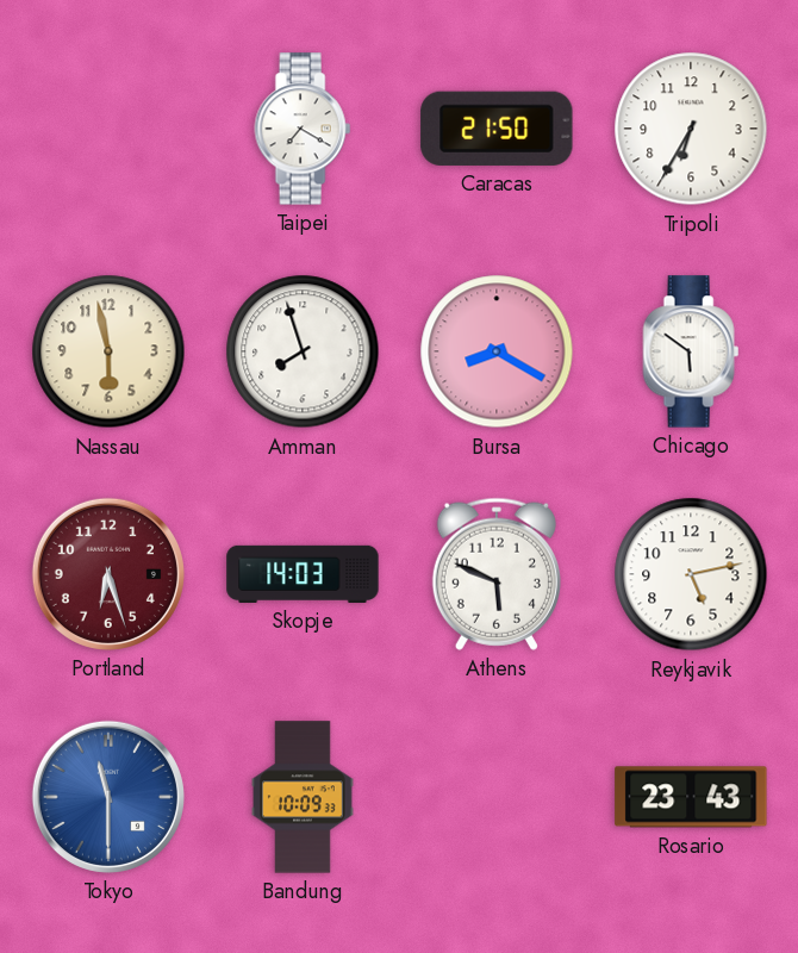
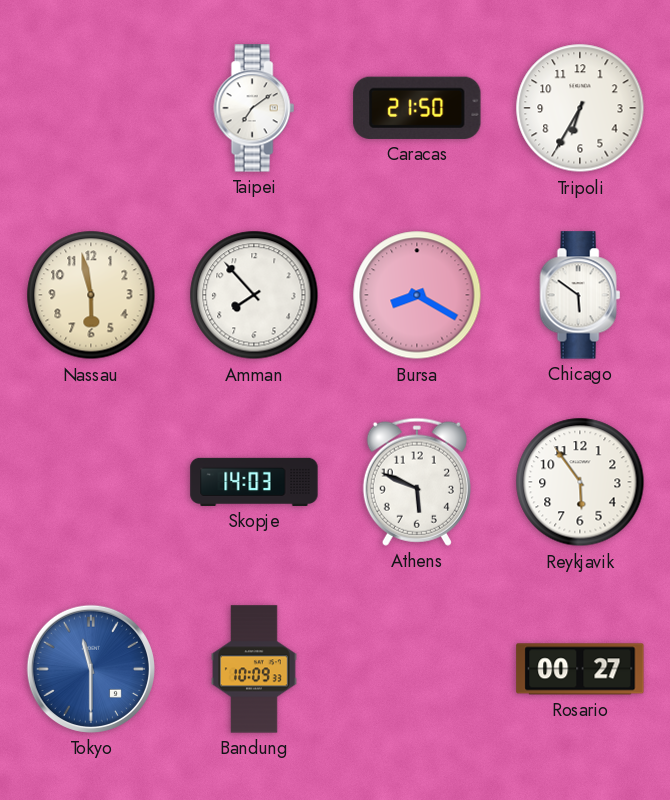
Taipei: 7:20 -> 7:09
Amman: 7:57 -> 7:53
Portland: 6:27 -> none
Reykjavik: 5:13 -> 5:54
Rosario: 23:43 -> 00:27
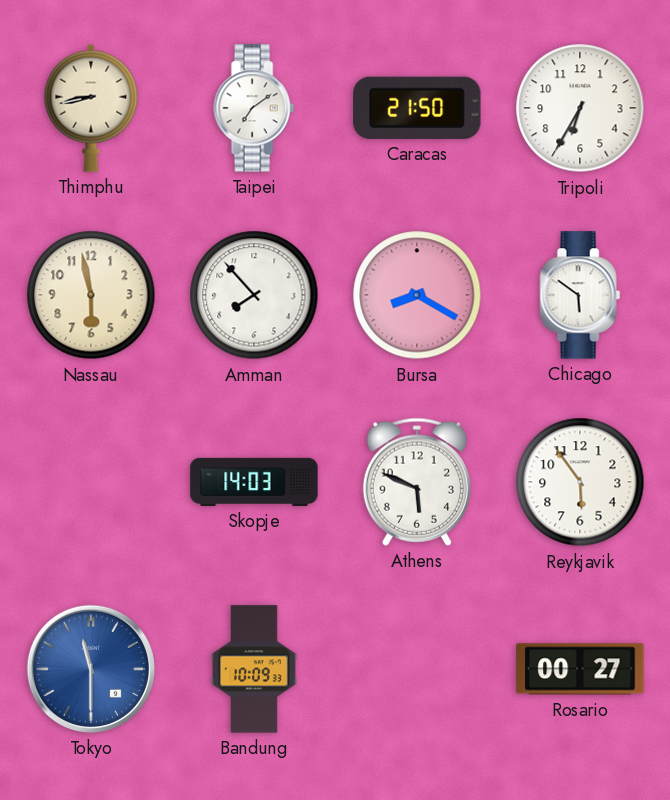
Thimphu: none -> 8:43
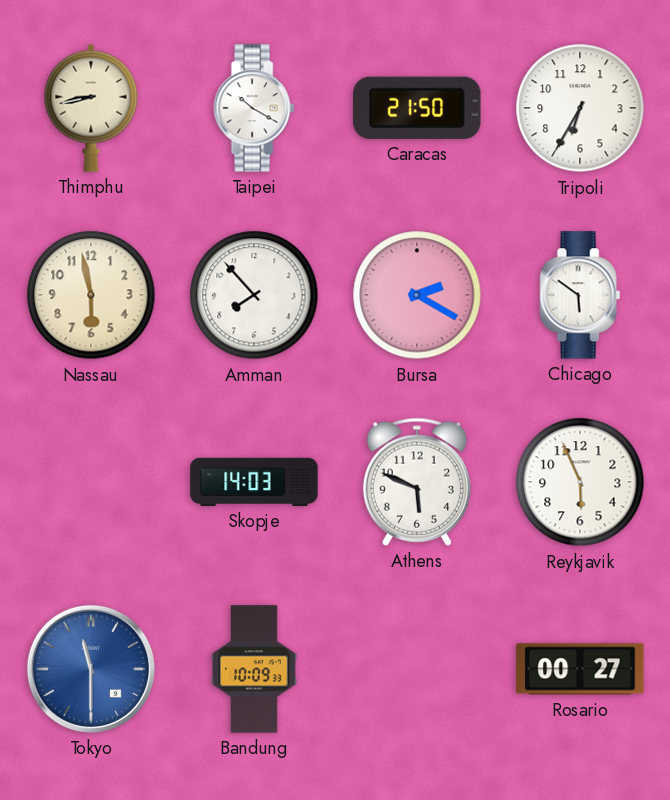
Taipei: 7:09 -> 10:20
Bursa: 8:20 -> 2:20
Reykjavik: 5:54 -> 5:56
